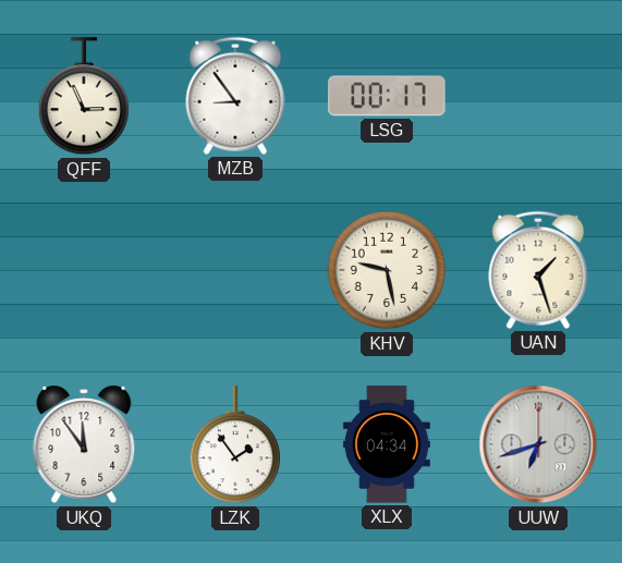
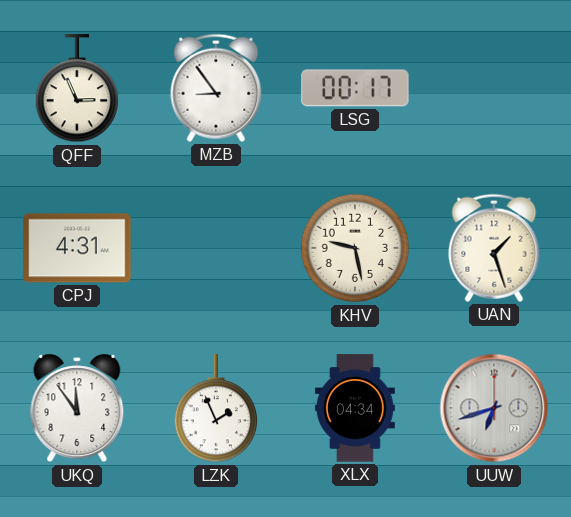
CPJ: none -> 4:31
LZK: 1:54 -> 1:56
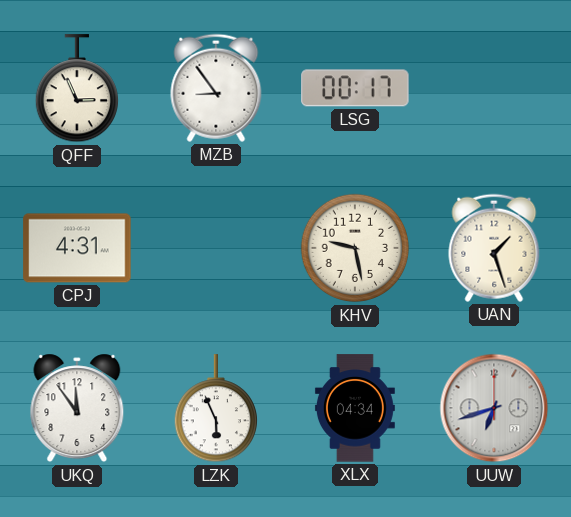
LZK: 1:56 -> 5:56
